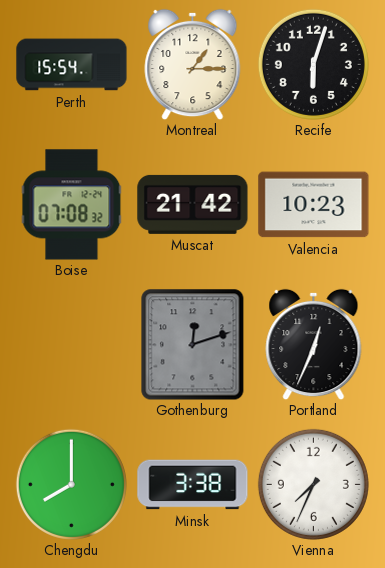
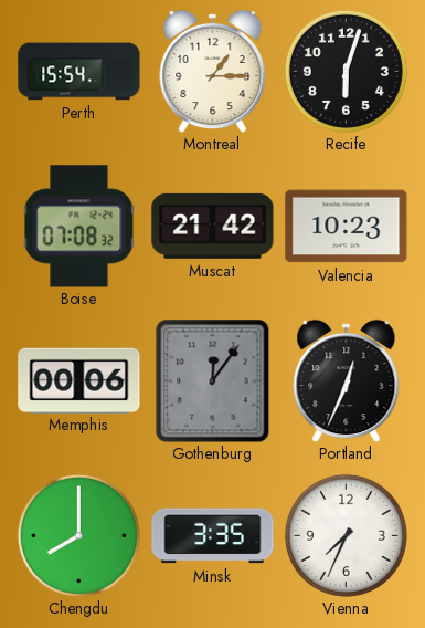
Memphis: none -> 00:06
Gothenburg: 12:12 -> 12:06
Minsk: 3:38 -> 3:35
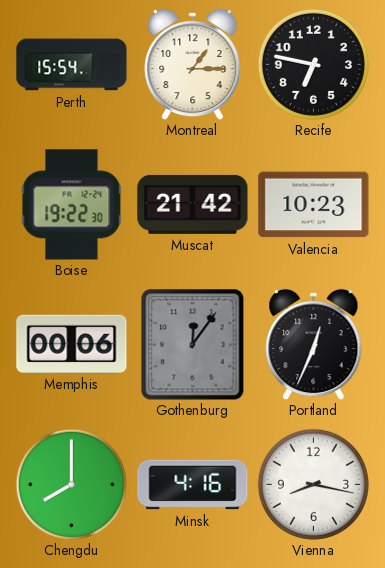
Recife: 6:03 -> 6:47
Boise: 07:08 -> 19:22
Minsk: 3:35 -> 4:16
Vienna: 7:34 -> 8:17
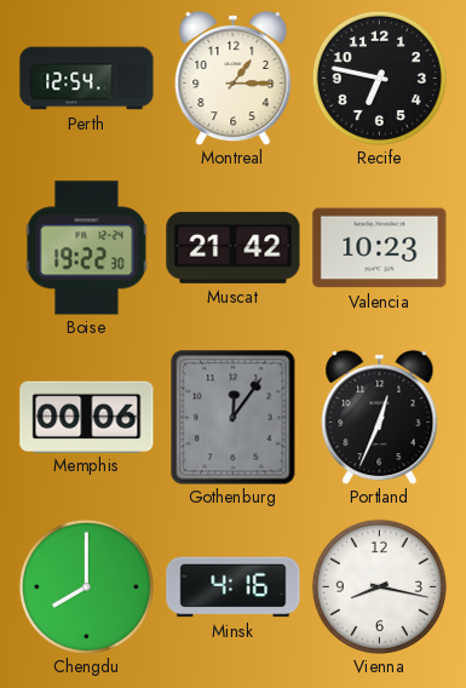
Perth: 15:54 -> 12:54
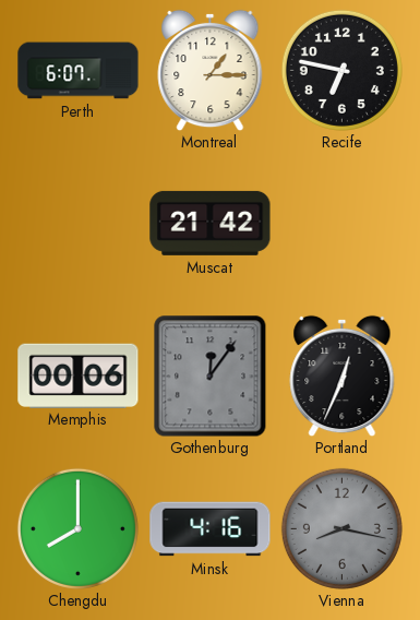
Perth: 12:54 -> 6:07
Boise: 19:22 -> none
Valencia: 10:23 -> none
Vienna dial: white -> grey
